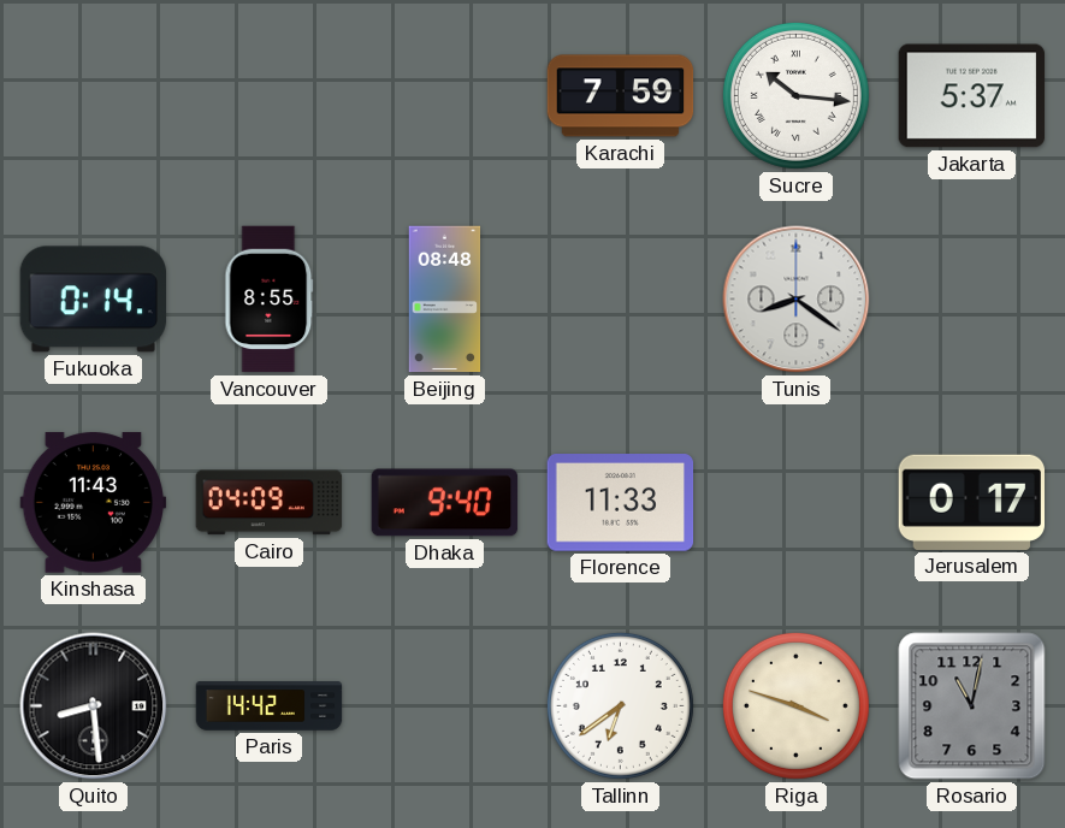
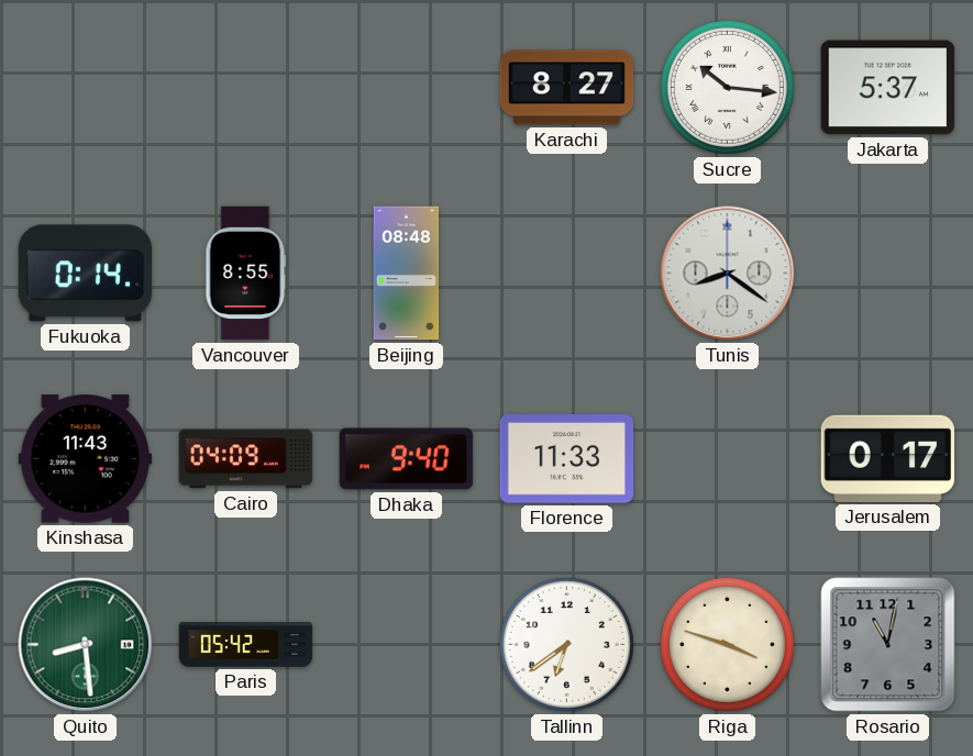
Karachi: 7:59 -> 8:27
Quito dial: black -> green
Paris: 14:42 -> 05:42
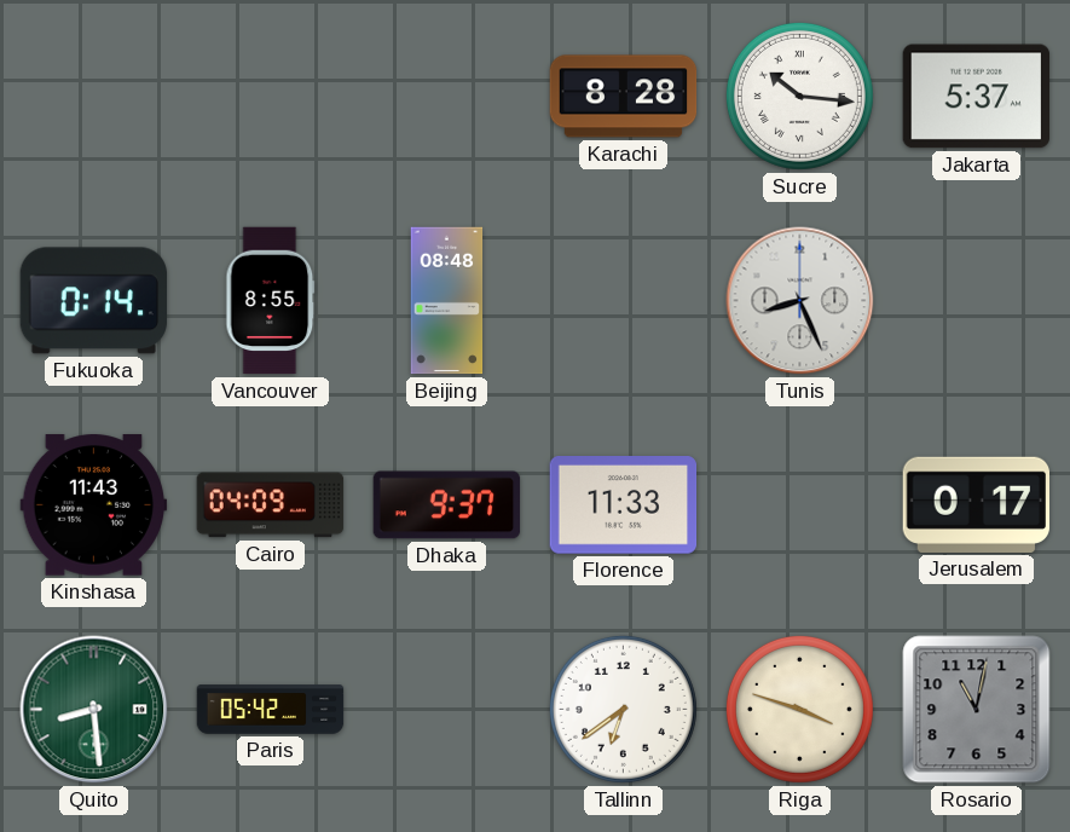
Karachi: 8:27 -> 8:28
Tunis: 8:21 -> 8:26
Dhaka: 9:40 -> 9:37
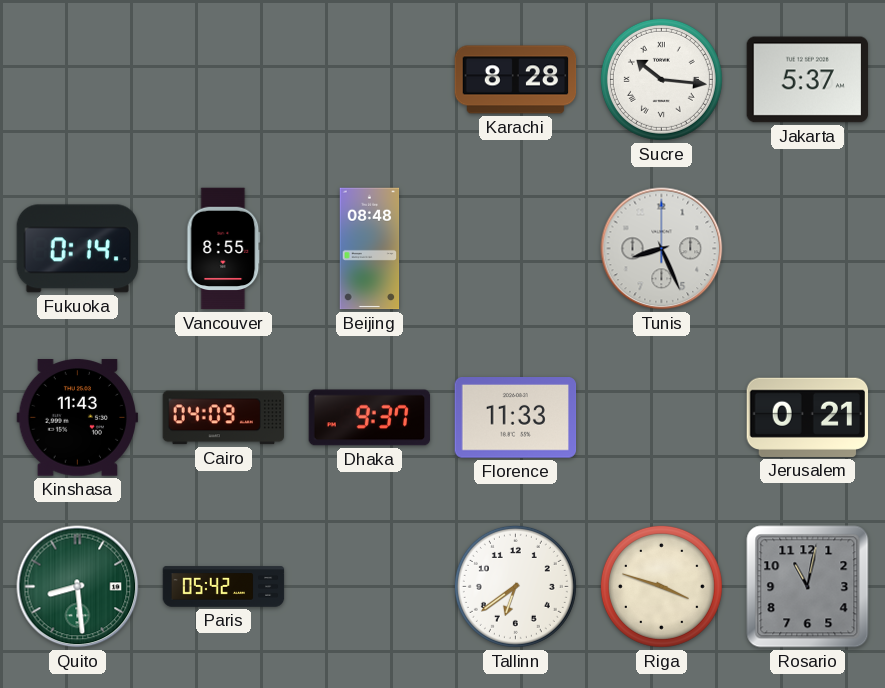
Jerusalem: 0:17 -> 0:21
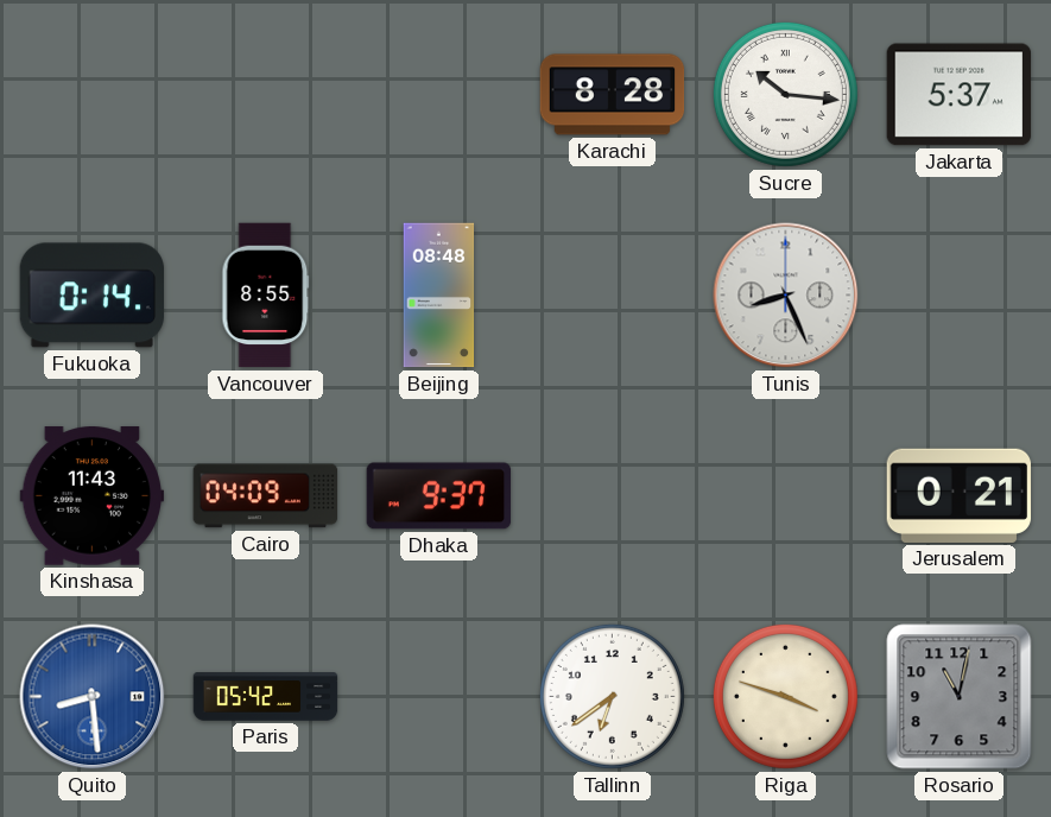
Florence: 11:33 -> none
Quito dial: green -> blue
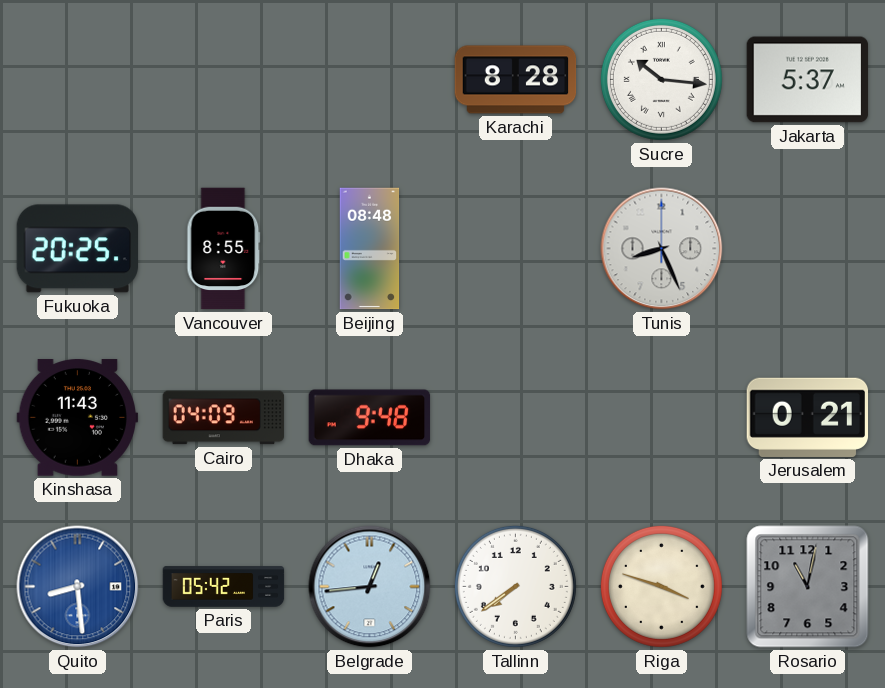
Fukuoka: 0:14 -> 20:25
Dhaka: 9:37 -> 9:48
Belgrade: none -> 12:44
Tallinn: 6:39 -> 7:39
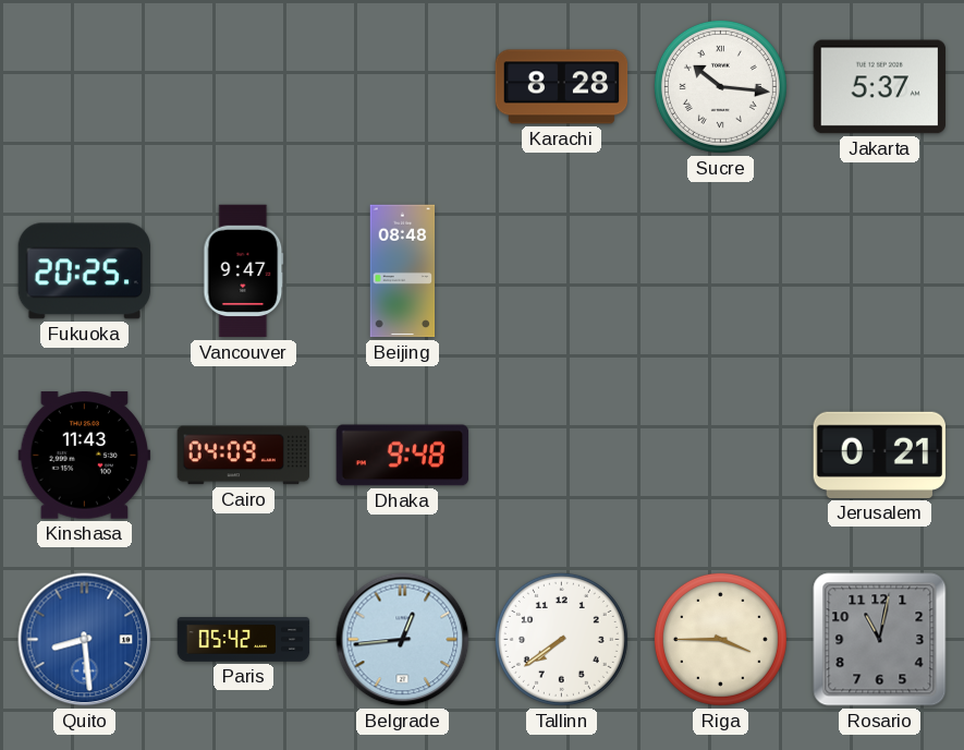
Vancouver: 8:55 -> 9:47
Tunis: 8:26 -> none
Riga: 3:48 -> 3:45
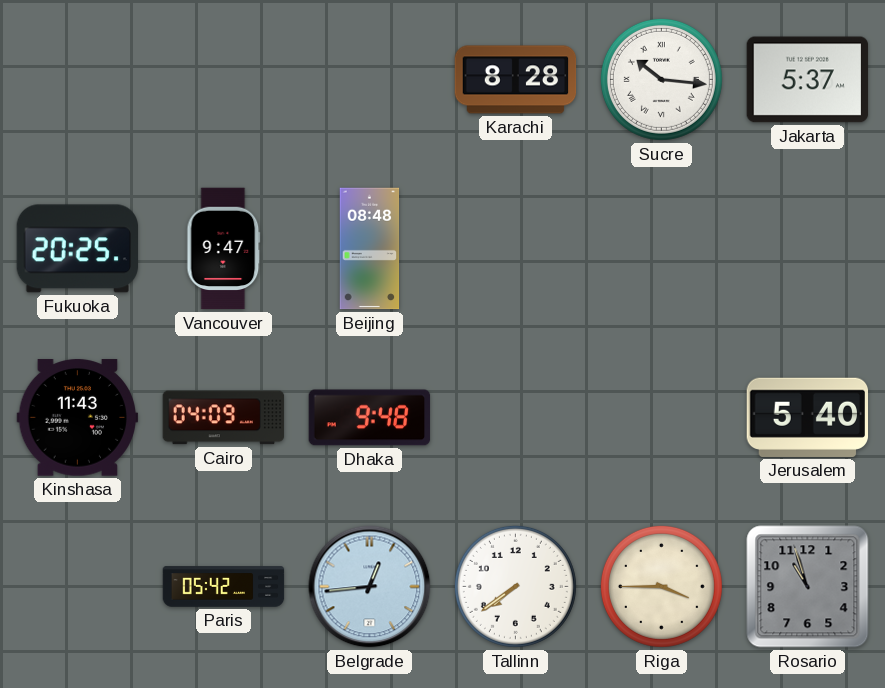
Jerusalem: 0:21 -> 5:40
Quito: 8:29 -> none
Rosario: 11:02 -> 10:57
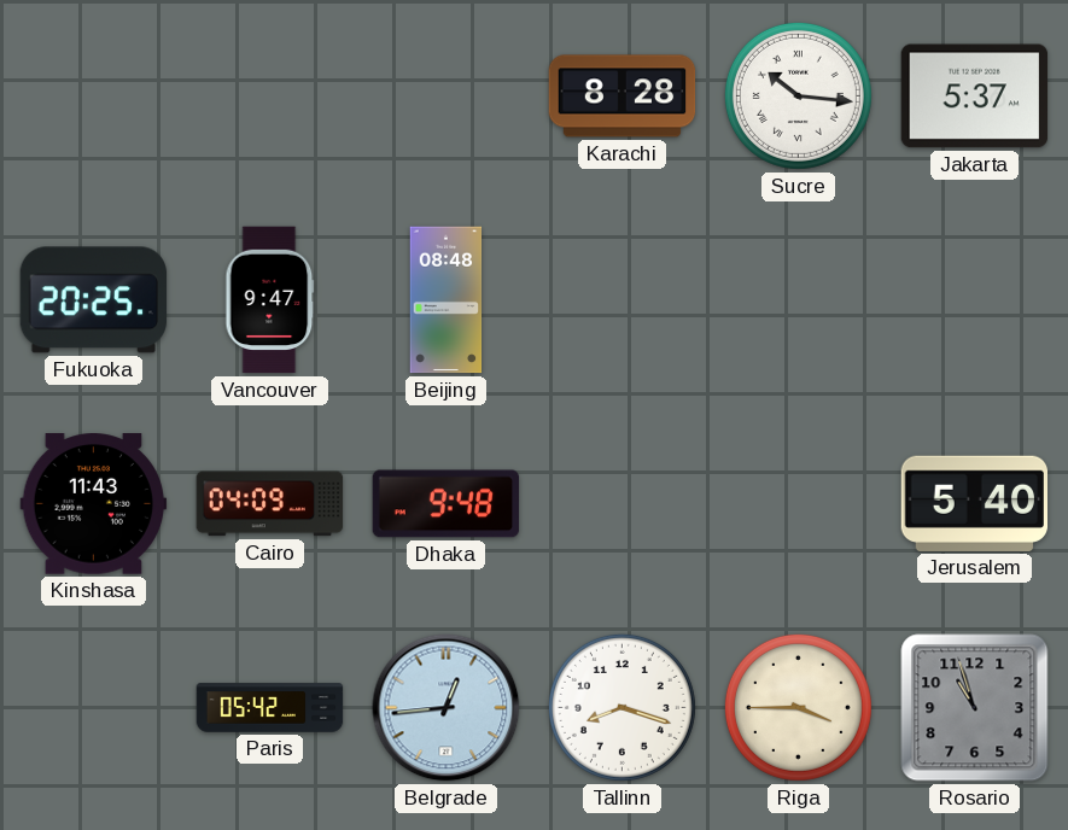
Tallinn: 7:39 -> 8:18
